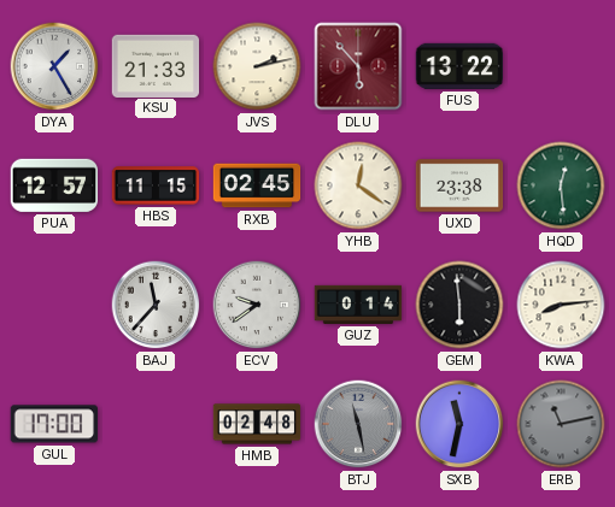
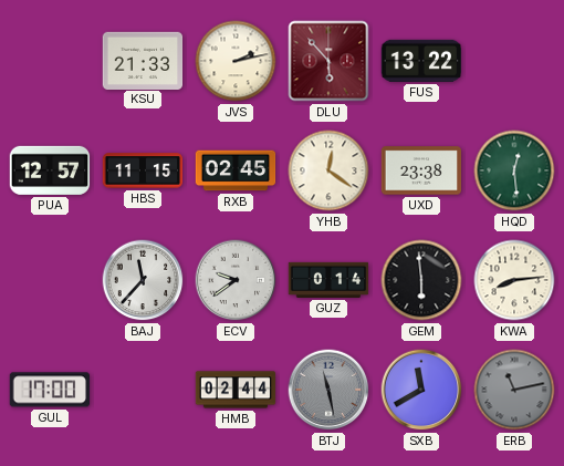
DYA: 1:25 -> none
HMB: 02:48 -> 02:44
SXB: 11:32 -> 11:40
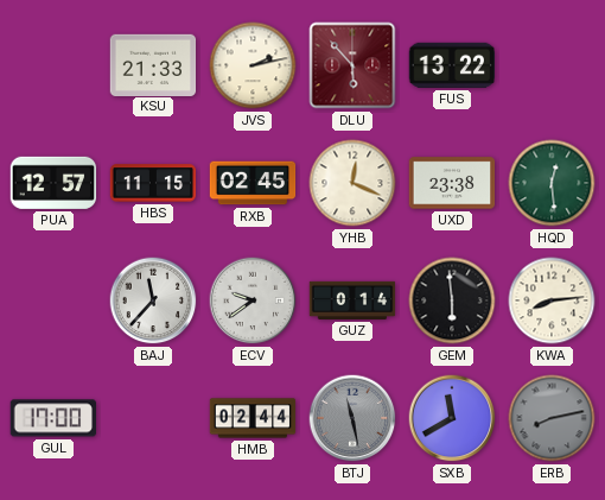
YHB: 12:21 -> 12:19
ERB: 11:13 -> 8:13
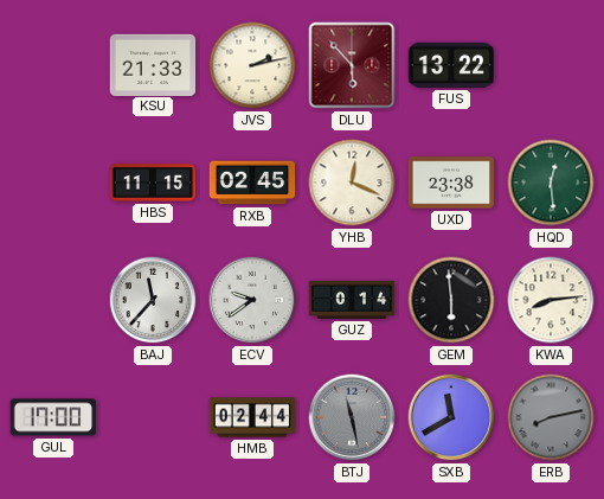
PUA: 12:57 -> none
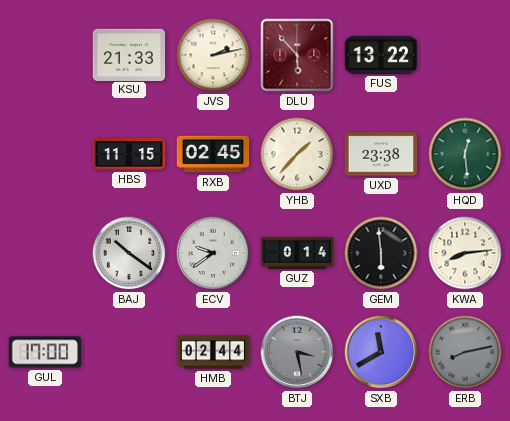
YHB: 12:19 -> 1:37
BAJ: 11:37 -> 10:21
BTJ: 11:28 -> 3:28
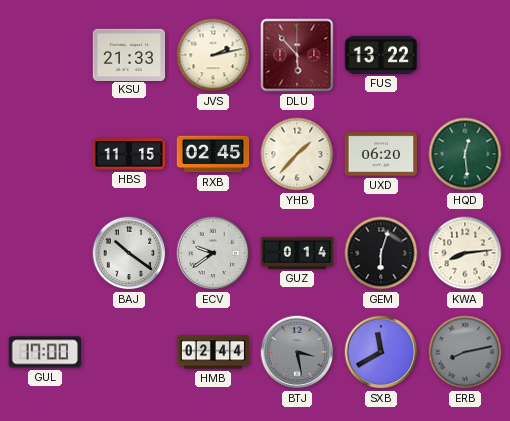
UXD: 23:38 -> 06:20
GEM: 5:59 -> 6:03
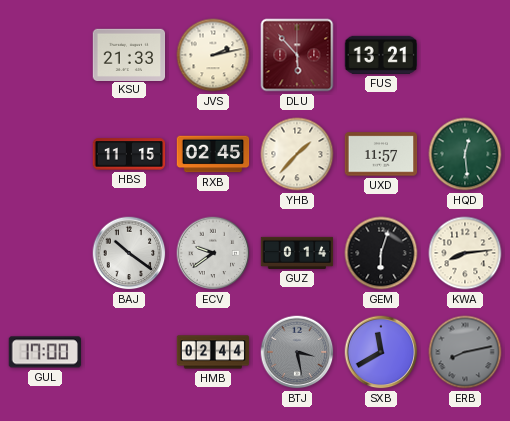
FUS: 13:22 -> 13:21
UXD: 06:20 -> 11:57
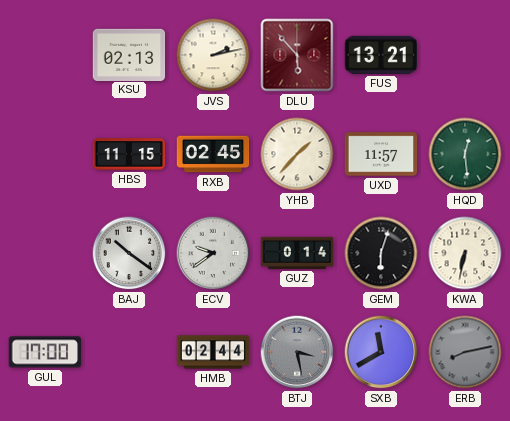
KSU: 21:33 -> 02:13
KWA: 8:14 -> 6:32
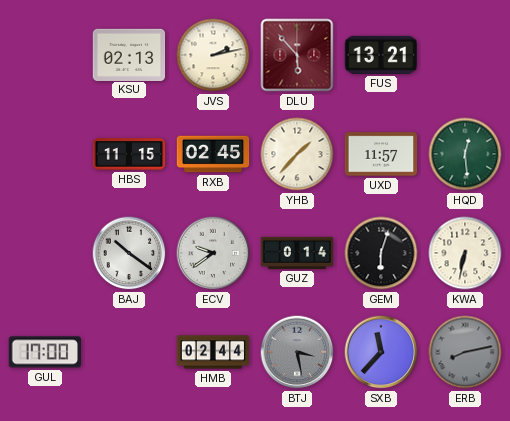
SXB: 11:40 -> 11:37
